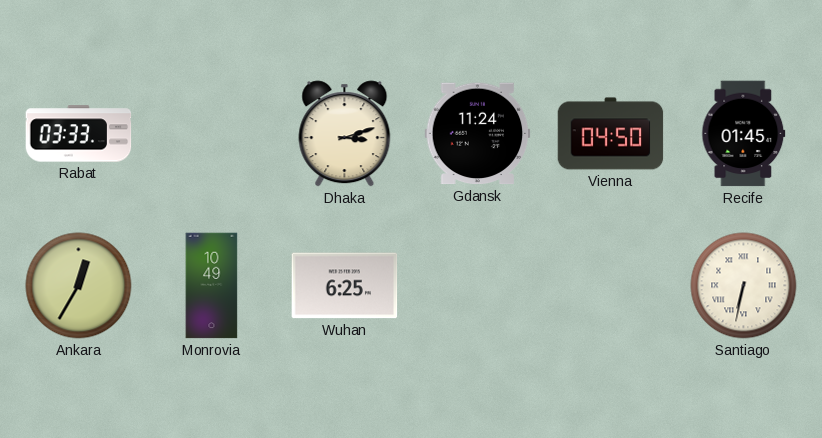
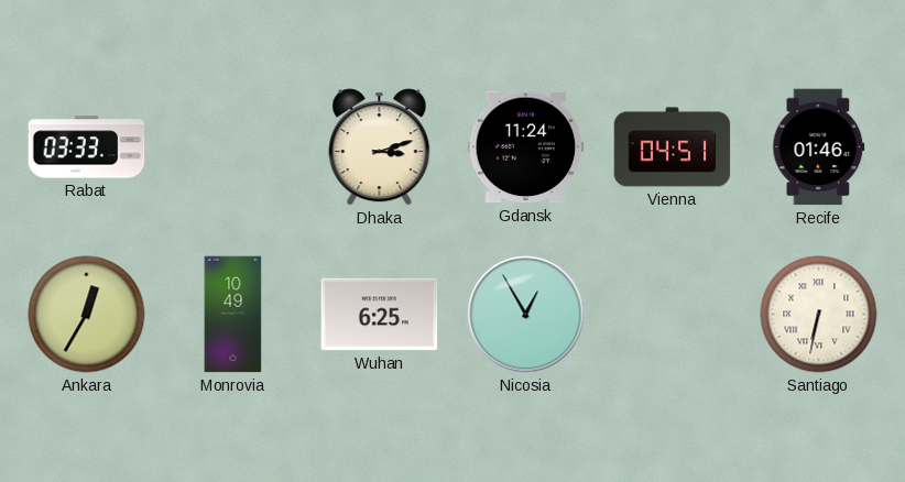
Vienna: 04:50 -> 04:51
Recife: 01:45 -> 01:46
Nicosia: none -> 12:55
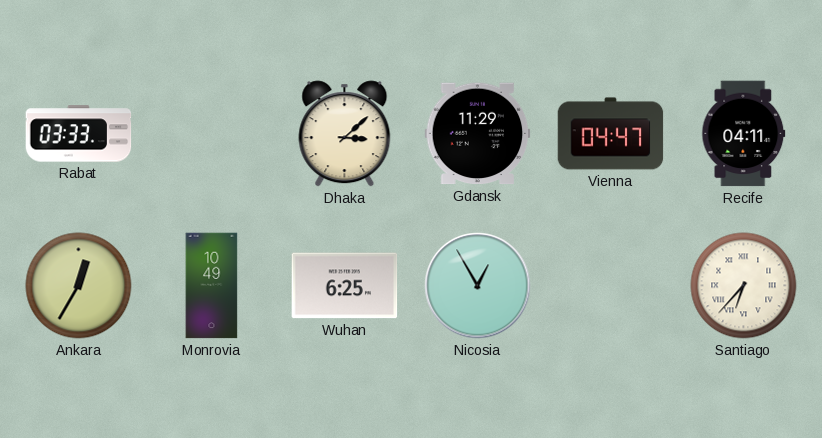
Dhaka: 3:12 -> 3:08
Gdansk: 11:24 -> 11:29
Vienna: 04:51 -> 04:47
Recife: 01:46 -> 04:11
Santiago: 6:32 -> 6:37
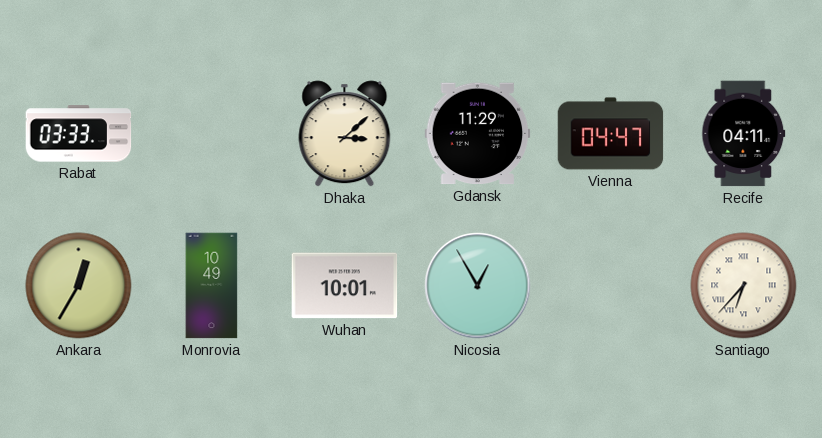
Wuhan: 6:25 -> 10:01
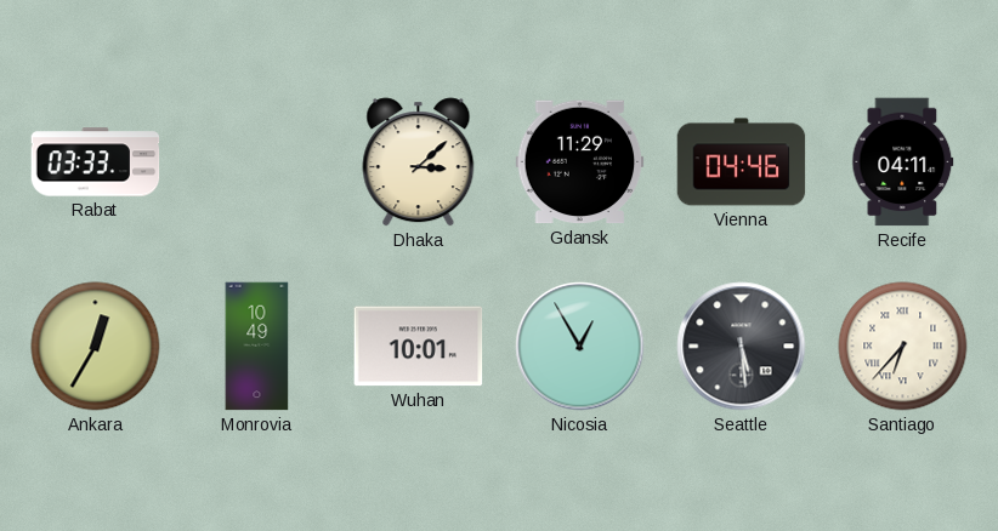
Vienna: 04:47 -> 04:46
Seattle: none -> 5:29
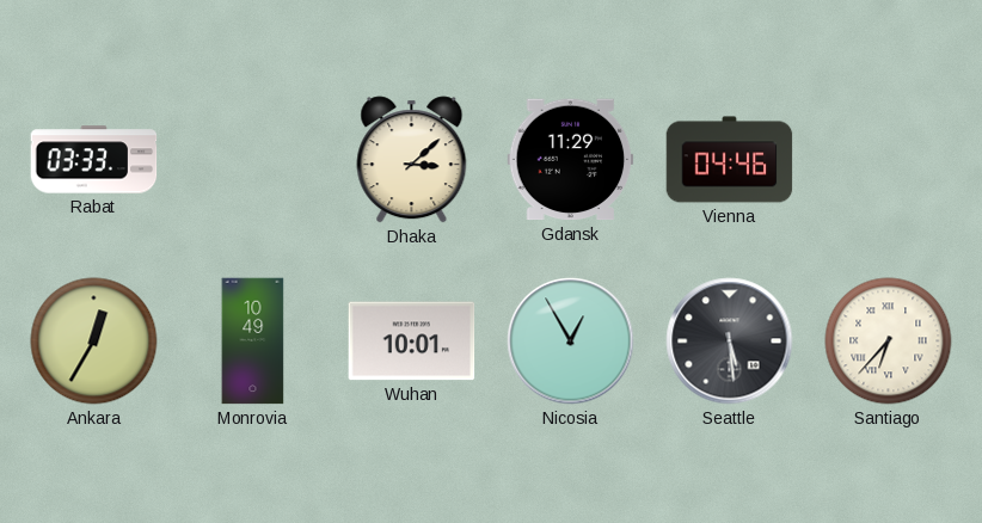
Recife: 04:11 -> none
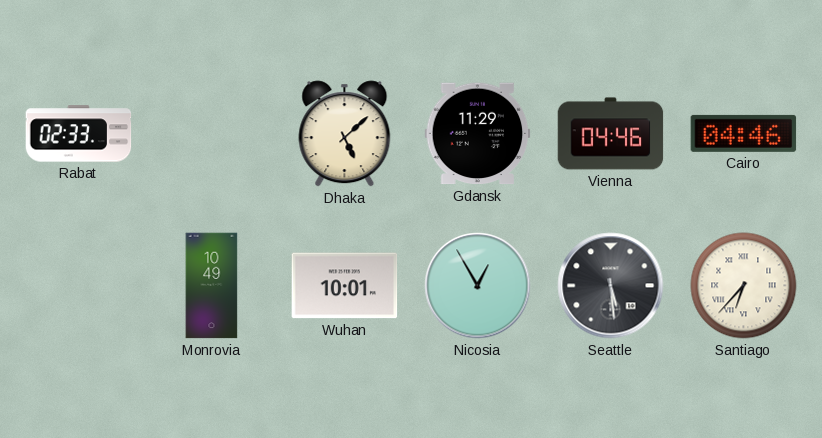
Rabat: 03:33 -> 02:33
Dhaka: 3:08 -> 5:08
Cairo: none -> 04:46
Ankara: 12:35 -> none
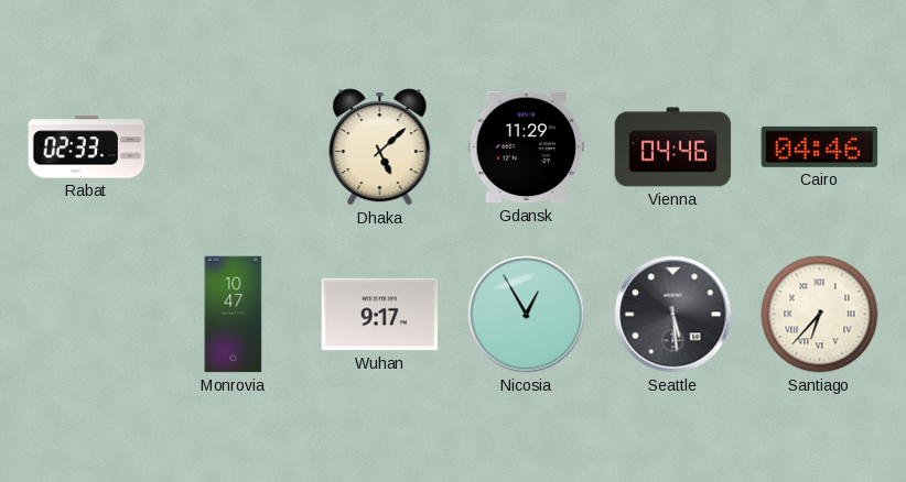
Monrovia: 10:49 -> 10:47
Wuhan: 10:01 -> 9:17
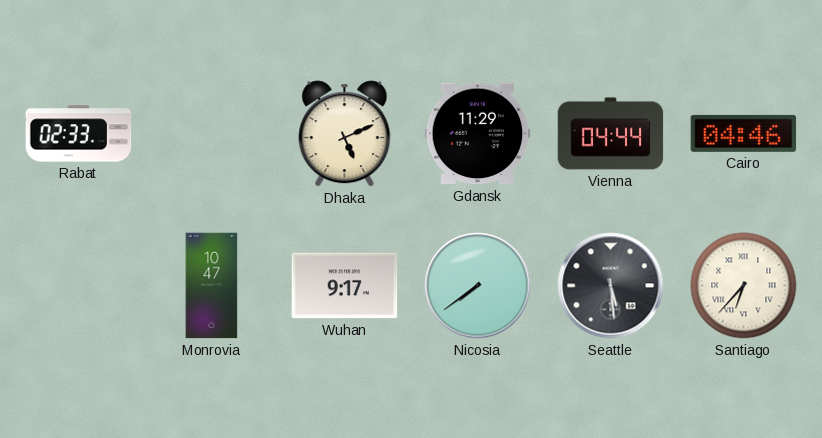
Dhaka: 5:08 -> 5:11
Vienna: 04:46 -> 04:44
Nicosia: 12:55 -> 7:39
